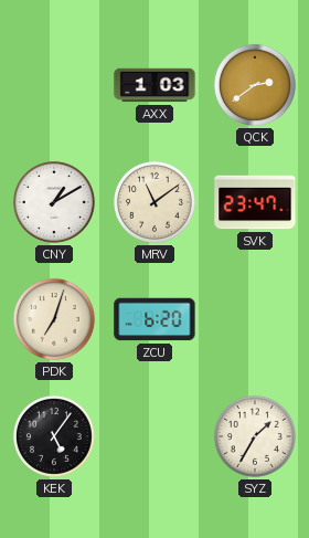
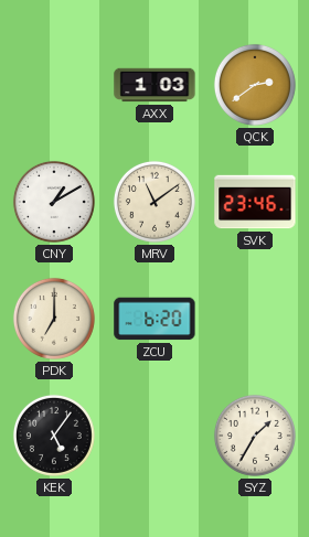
SVK: 23:47 -> 23:46
PDK: 7:03 -> 7:00
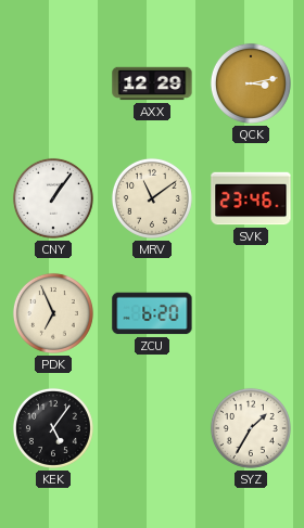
AXX: 1:03 -> 12:29
QCK: 2:39 -> 3:13
CNY: 1:10 -> 1:06
PDK: 7:00 -> 6:56
